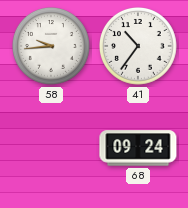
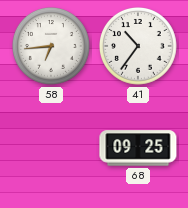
58: 9:44 -> 6:44
68: 09:24 -> 09:25
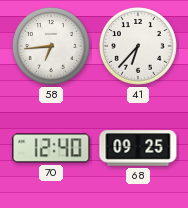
41: 10:36 -> 6:37
70: none -> 12:40
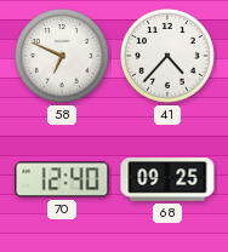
58: 6:44 -> 6:49
41: 6:37 -> 4:37
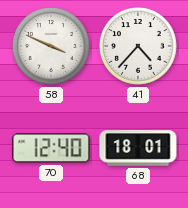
58: 6:49 -> 3:49
68: 09:25 -> 18:01
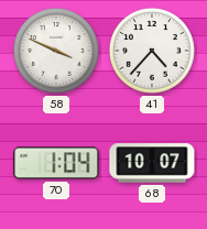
70: 12:40 -> 1:04
68: 18:01 -> 10:07
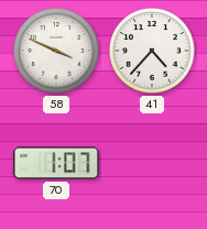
70: 1:04 -> 1:07
68: 10:07 -> none
